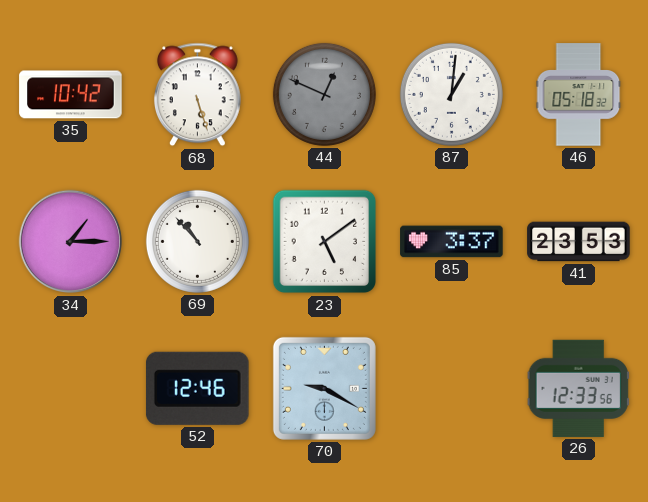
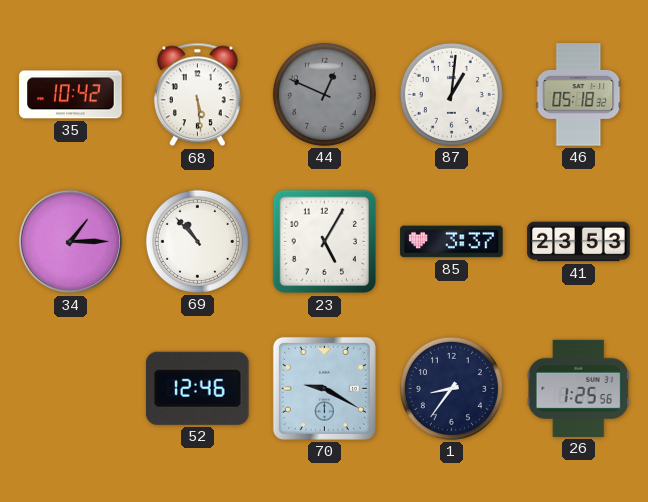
68: 5:27 -> 5:29
23: 5:09 -> 5:05
1: none -> 8:36
26: 12:33 -> 1:25
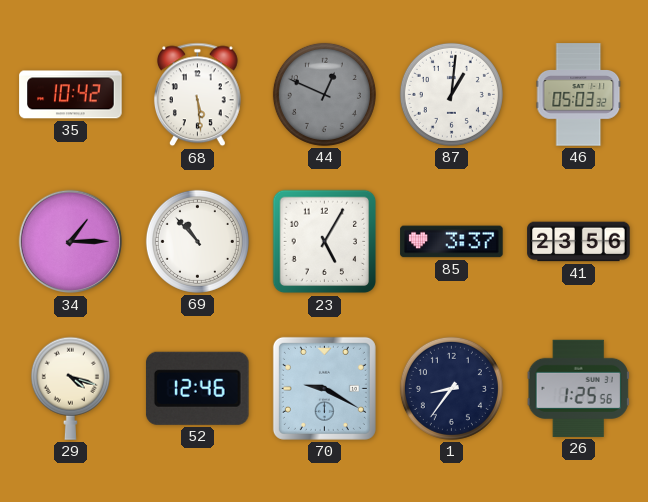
46: 05:18 -> 05:03
41: 23:53 -> 23:56
29: none -> 4:18
